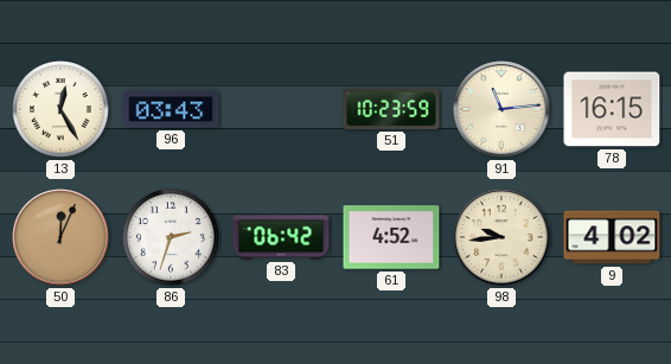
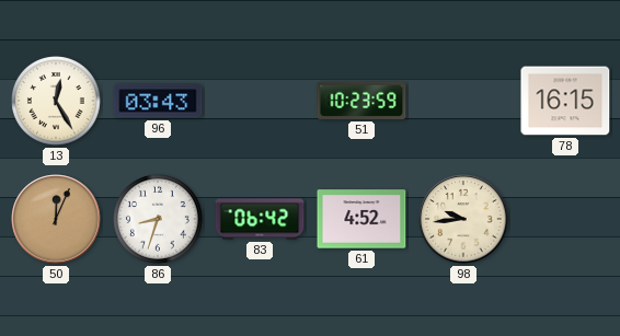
91: 11:14 -> none
86: 2:33 -> 8:33
9: 4:02 -> none
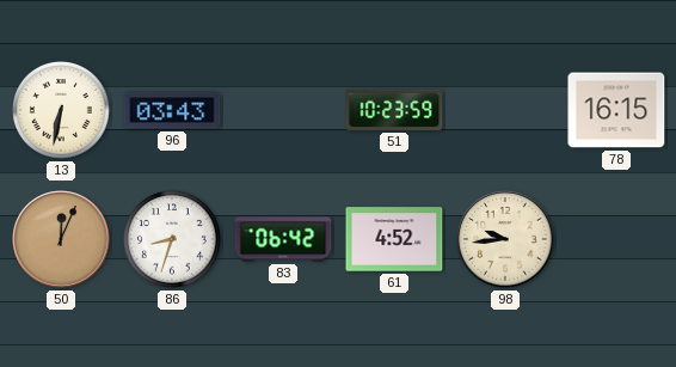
13: 12:25 -> 6:32
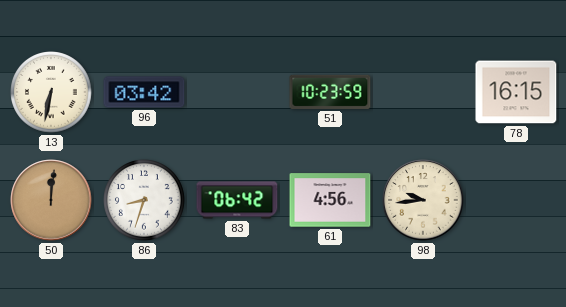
96: 03:43 -> 03:42
50: 12:04 -> 12:01
61: 4:52 -> 4:56
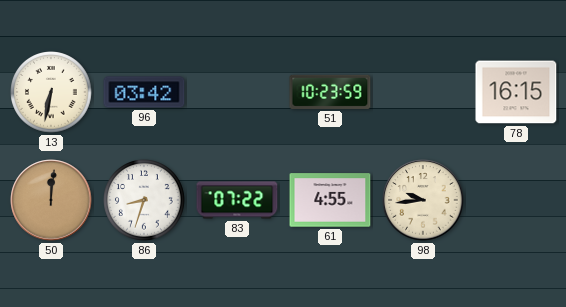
83: 06:42 -> 07:22
61: 4:56 -> 4:55
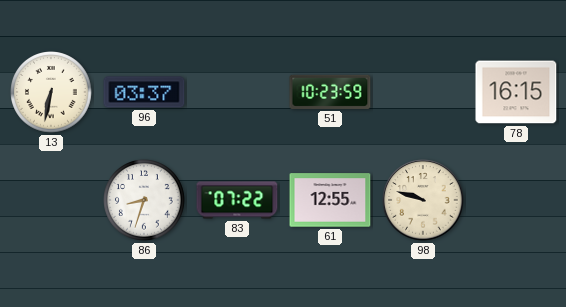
96: 03:42 -> 03:37
50: 12:01 -> none
61: 4:55 -> 12:55
98: 9:44 -> 9:48
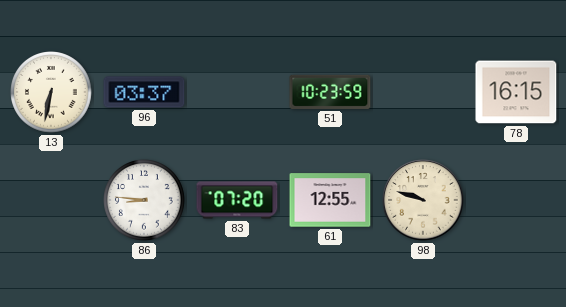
86: 8:33 -> 8:46
83: 07:22 -> 07:20
